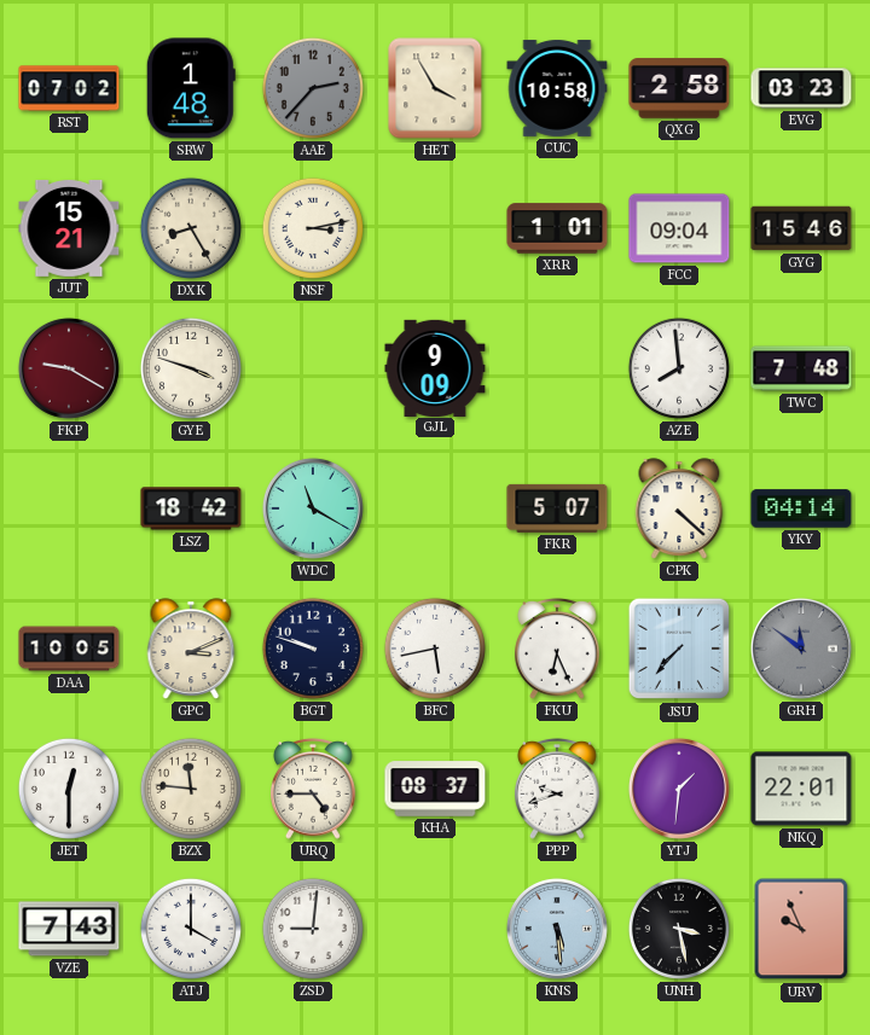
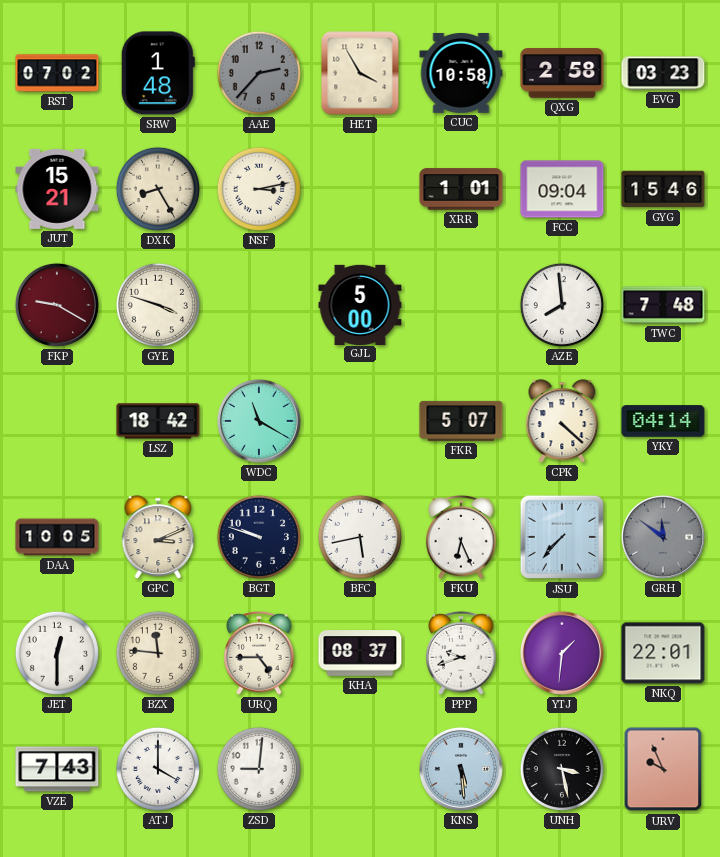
GJL: 9:09 -> 5:00
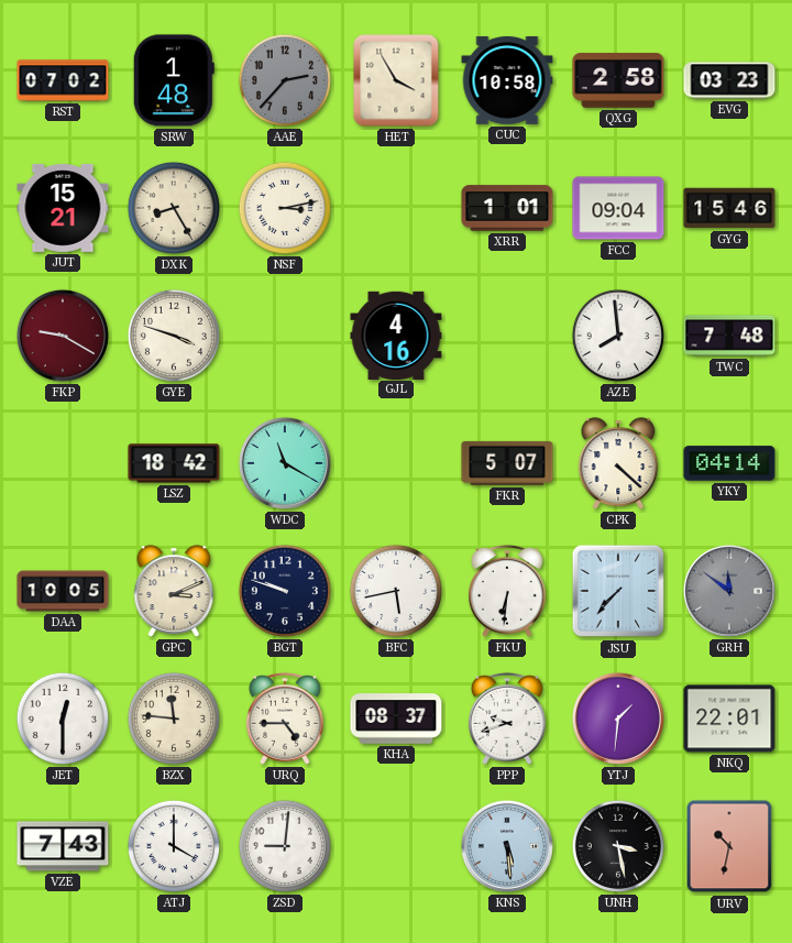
GJL: 5:00 -> 4:16
FKU: 6:26 -> 6:31
URV: 9:56 -> 10:32
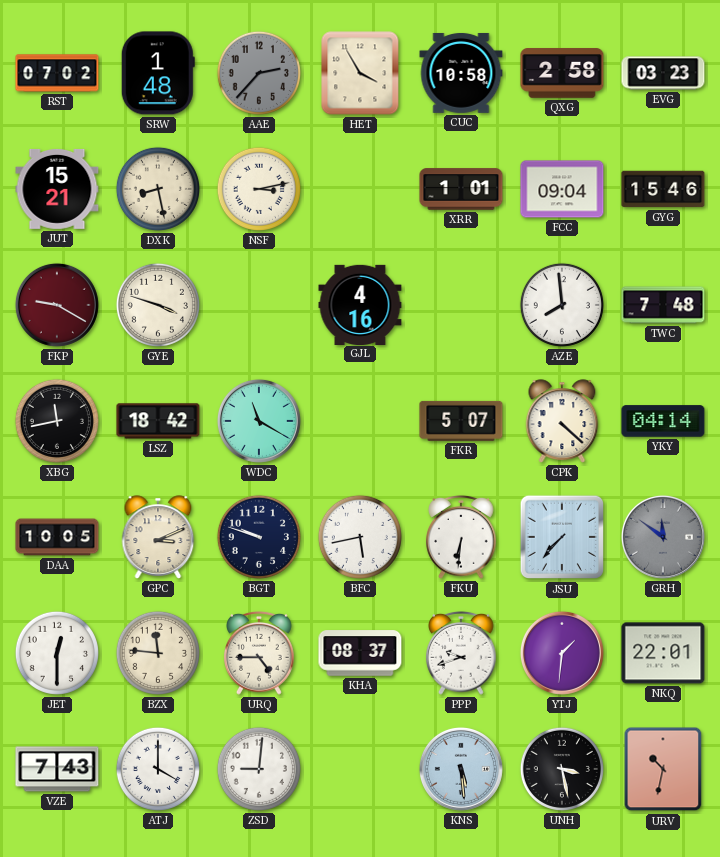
DXK: 8:25 -> 8:28
XBG: none -> 11:43
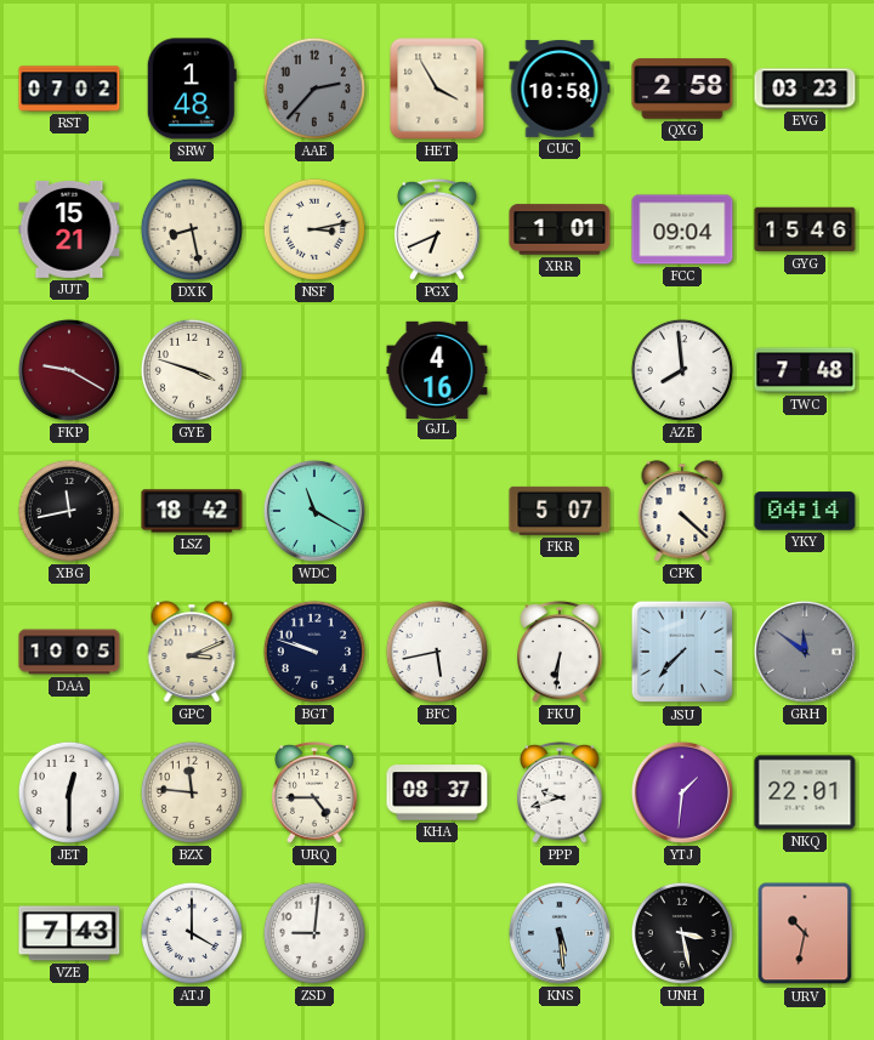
PGX: none -> 6:41
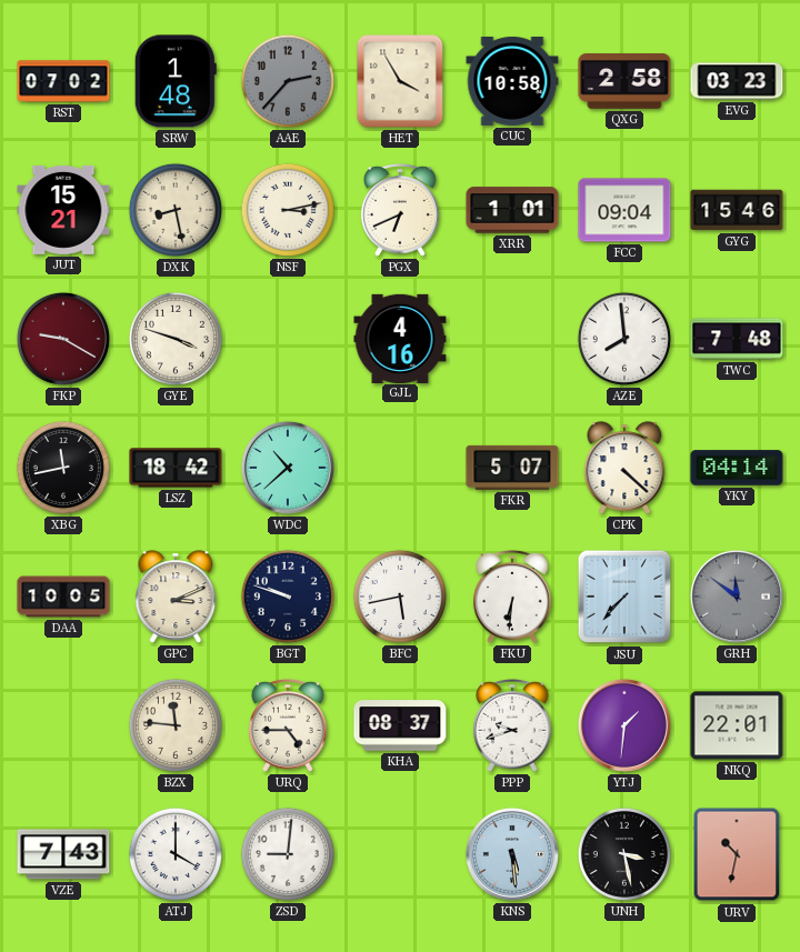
WDC: 11:20 -> 10:38
JET: 12:30 -> none
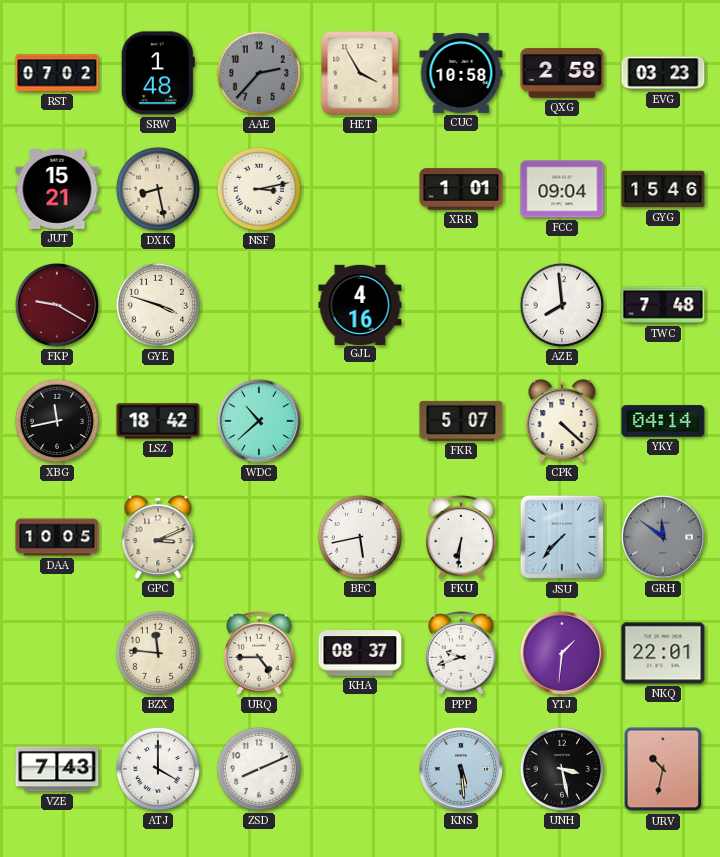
PGX: 6:41 -> none
BGT: 9:48 -> none
ZSD: 9:01 -> 8:11
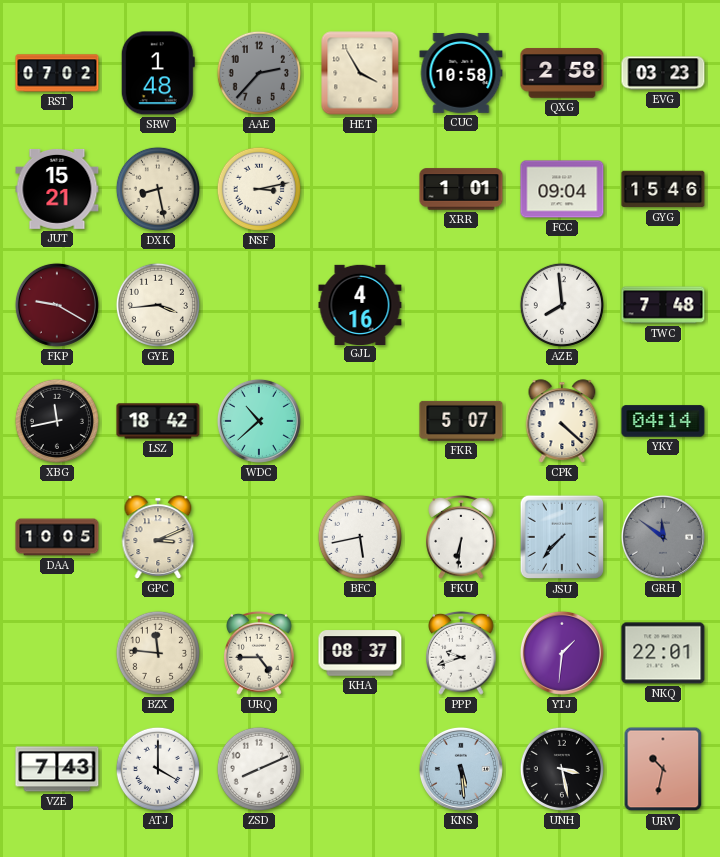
GYE: 3:48 -> 3:44
